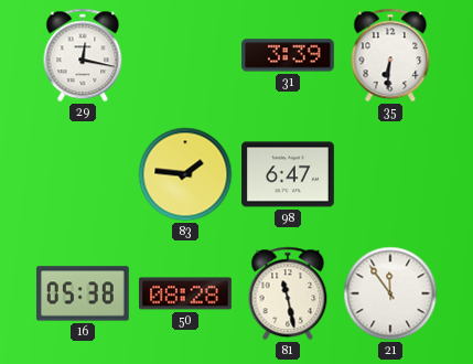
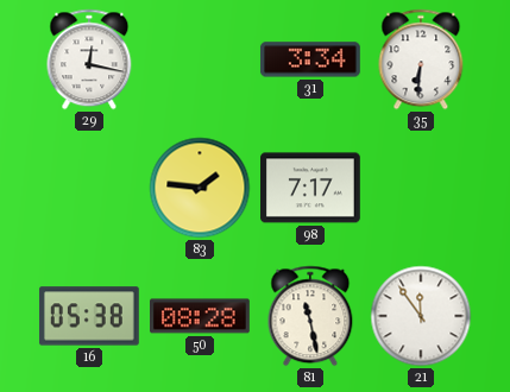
31: 3:39 -> 3:34
98: 6:47 -> 7:17
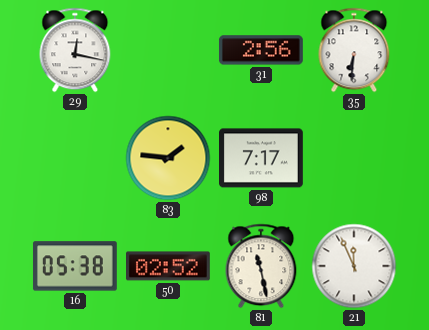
31: 3:34 -> 2:56
50: 08:28 -> 02:52
21: 11:54 -> 11:56
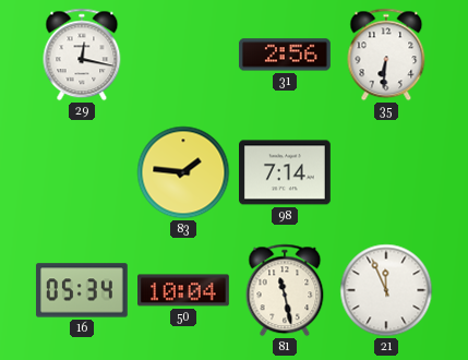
98: 7:17 -> 7:14
16: 05:38 -> 05:34
50: 02:52 -> 10:04
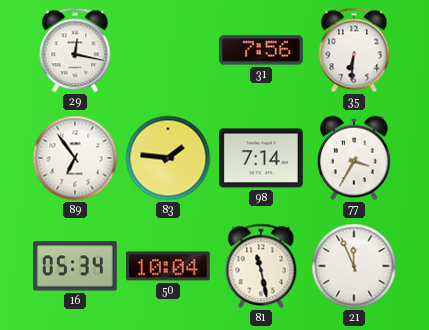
31: 2:56 -> 7:56
89: none -> 6:54
77: none -> 3:35
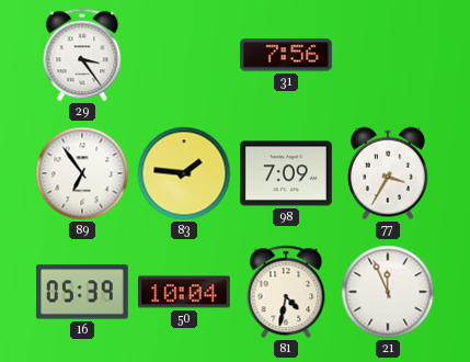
29: 12:17 -> 3:24
35: 6:31 -> none
98: 7:14 -> 7:09
16: 05:34 -> 05:39
81: 11:28 -> 4:32
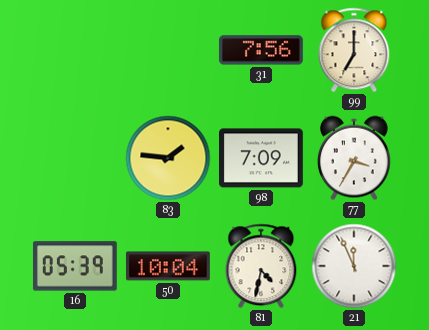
29: 3:24 -> none
99: none -> 7:00
89: 6:54 -> none
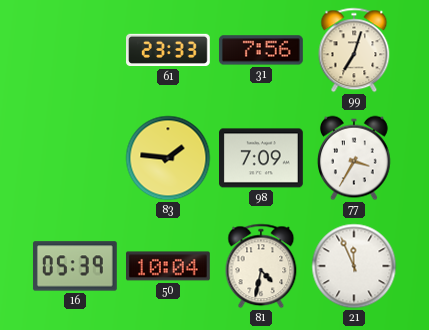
61: none -> 23:33
99: 7:00 -> 7:03
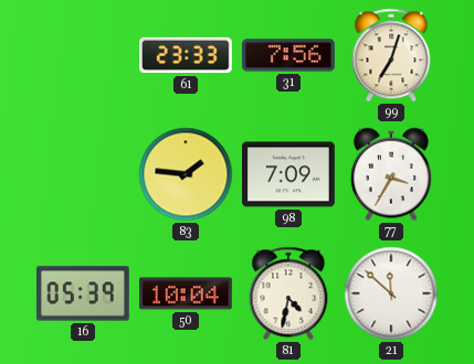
21: 11:56 -> 11:52
